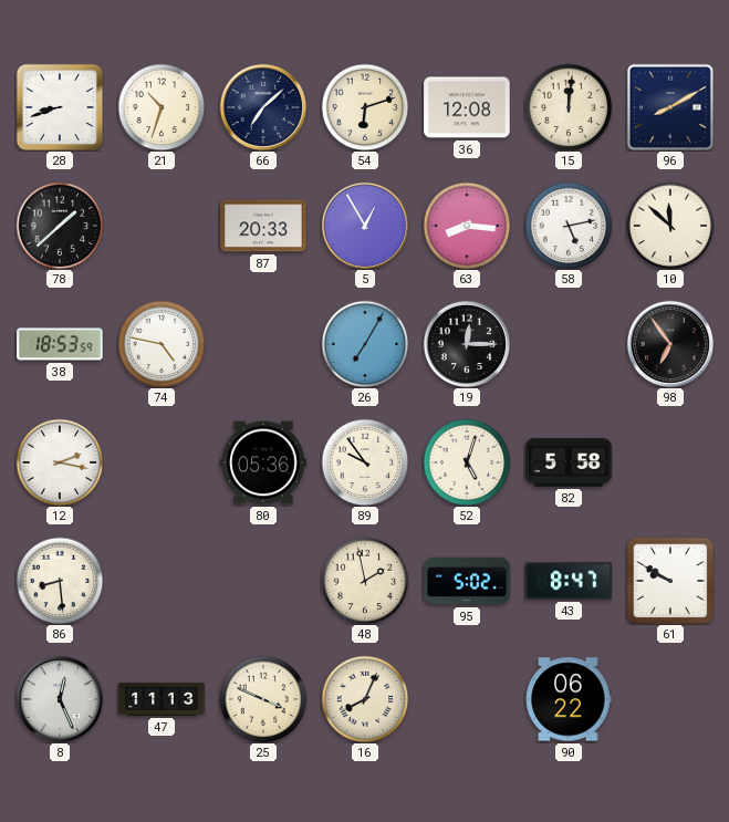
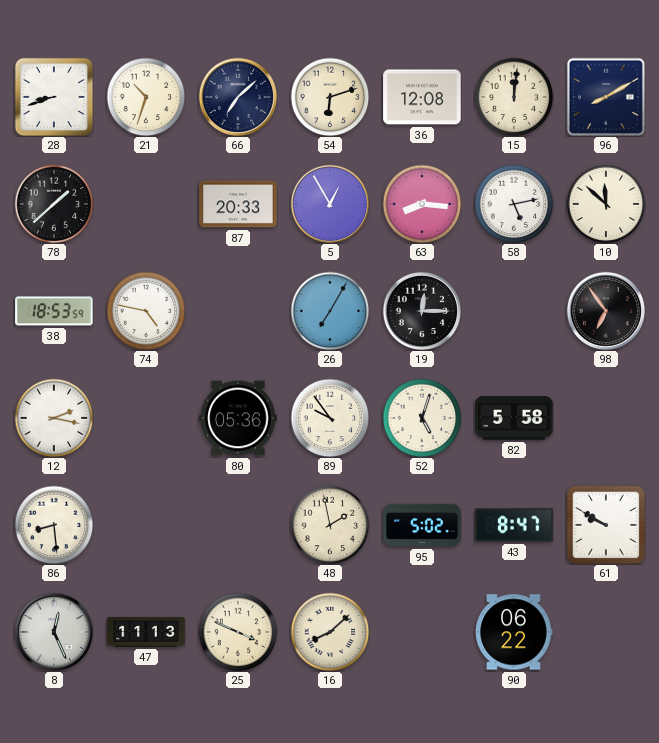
16: 8:04 -> 8:08
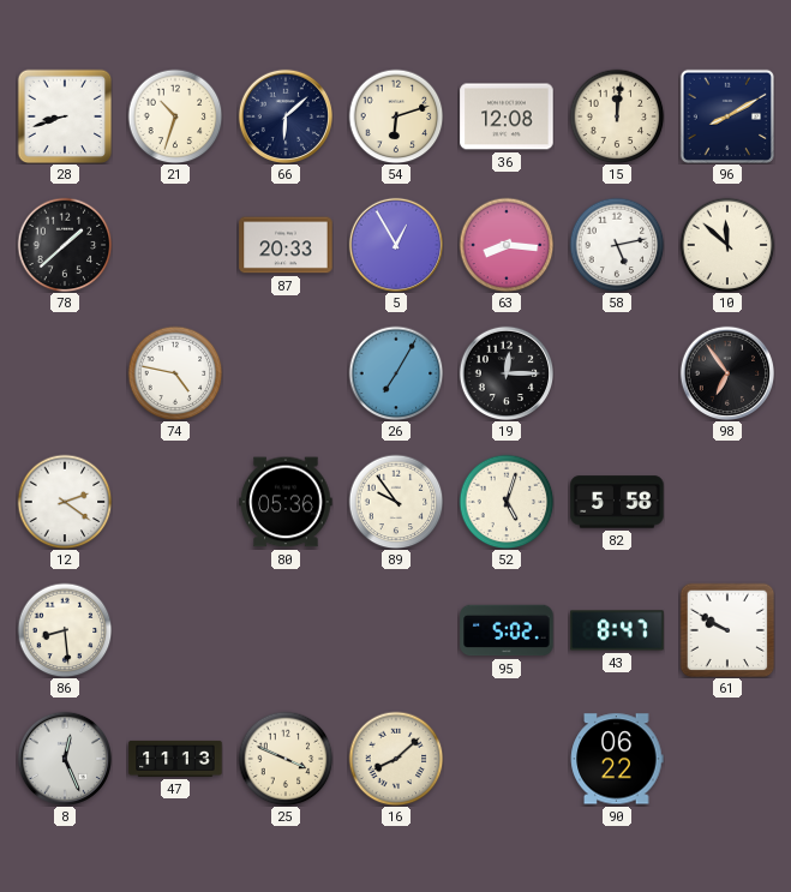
66: 7:08 -> 6:08
38: 18:53 -> none
12: 2:17 -> 2:21
48: 1:58 -> none
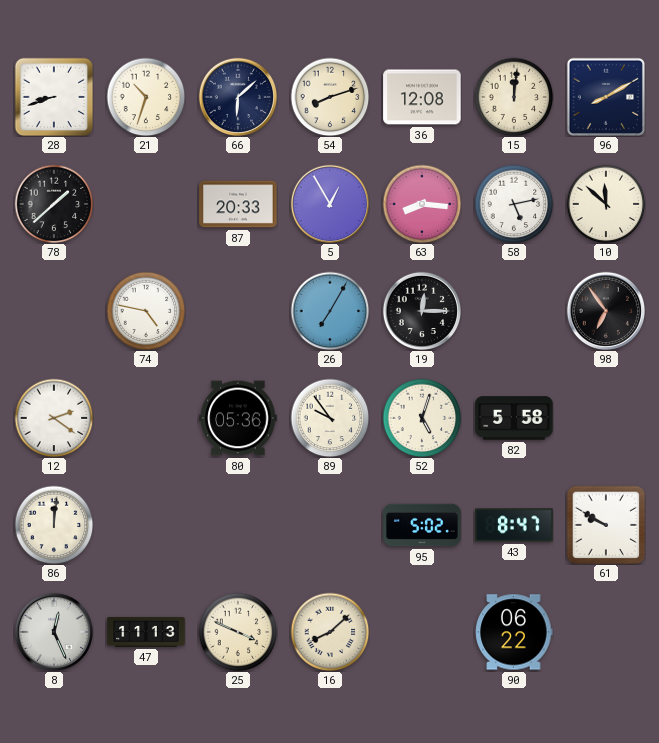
54: 6:12 -> 8:12
86: 8:29 -> 12:01
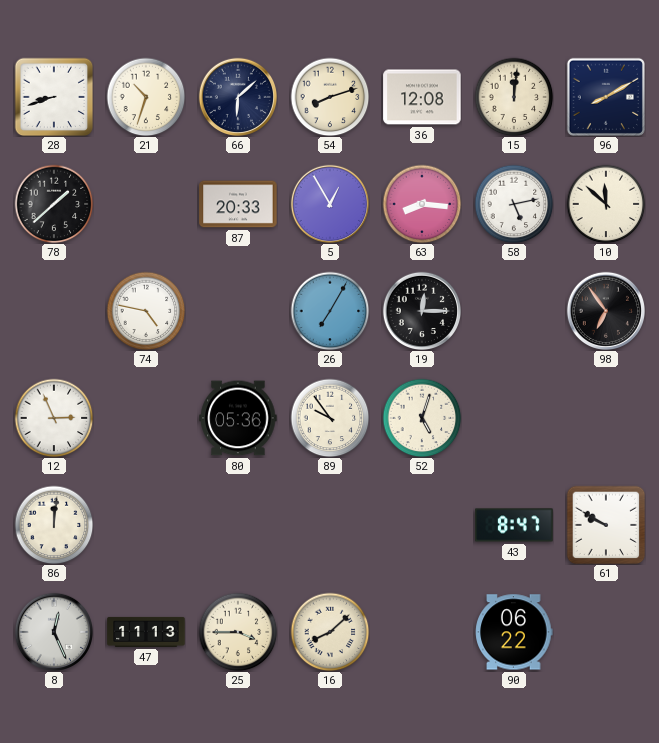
12: 2:21 -> 2:56
82: 5:58 -> none
95: 5:02 -> none
25: 3:49 -> 3:45
